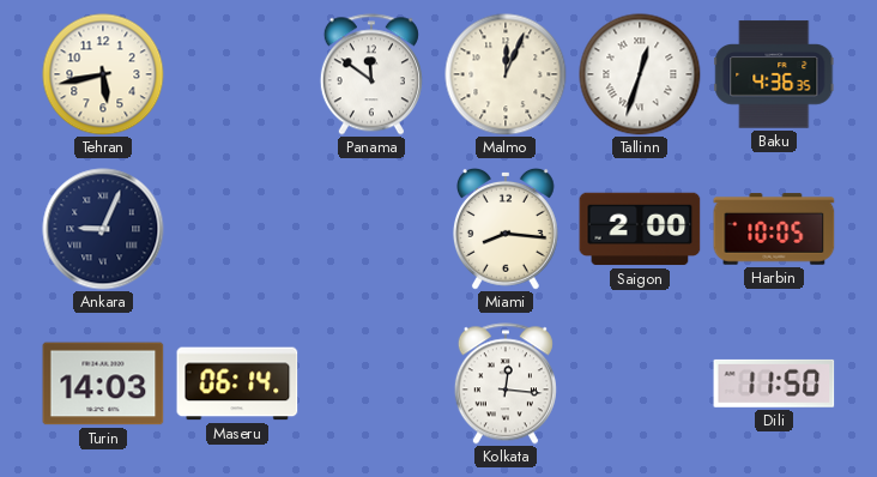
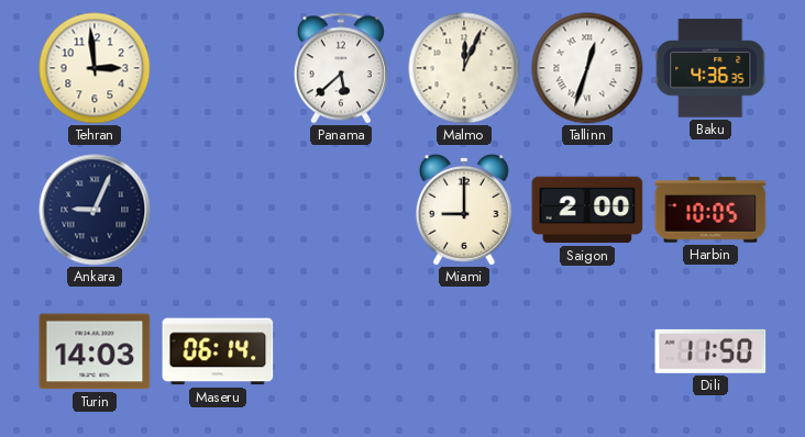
Tehran: 5:43 -> 2:59
Panama: 11:51 -> 5:38
Miami: 8:16 -> 9:00
Kolkata: 12:16 -> none
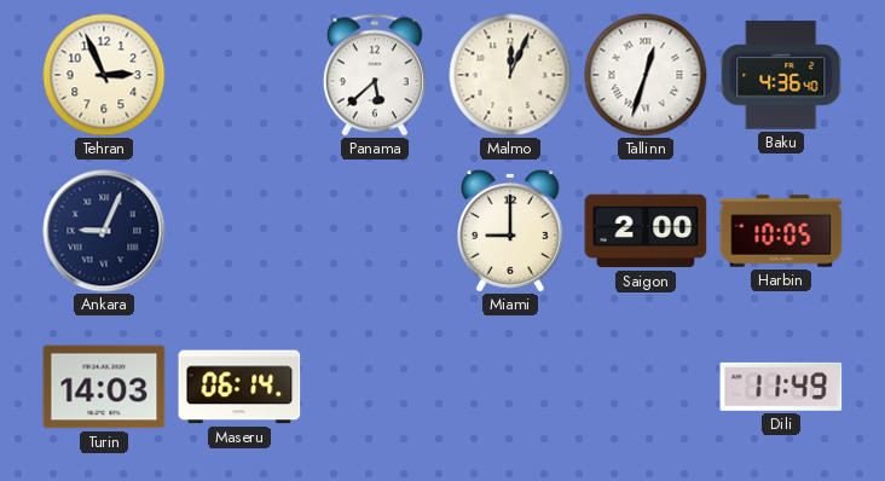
Tehran: 2:59 -> 2:56
Baku: 4:36:35 -> 4:36:40
Dili: 11:50 -> 11:49
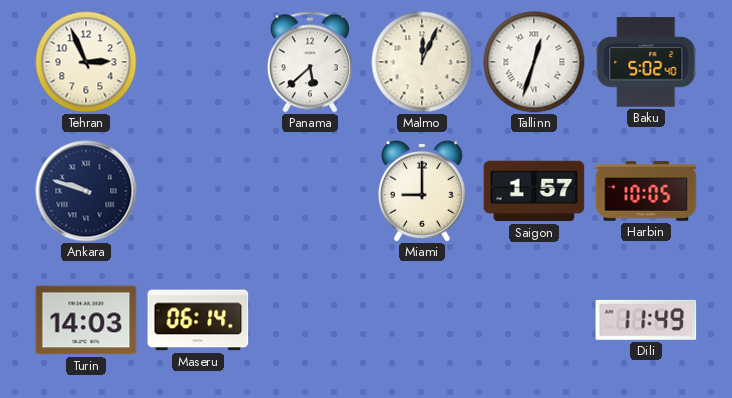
Baku: 4:36 -> 5:02
Ankara: 9:04 -> 9:48
Saigon: 2:00 -> 1:57
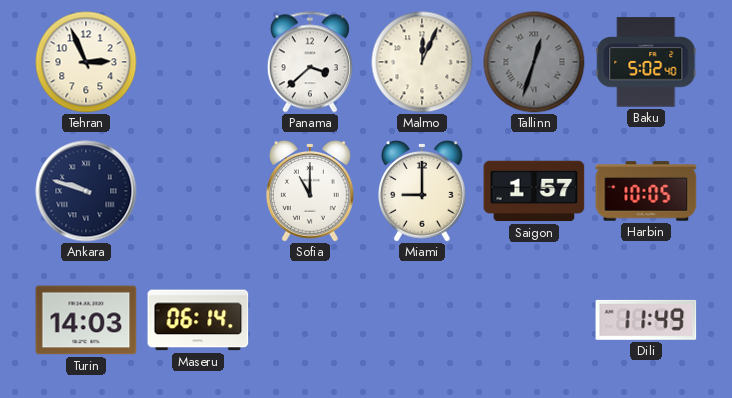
Panama: 5:38 -> 3:38
Tallinn dial: white -> grey
Sofia: none -> 11:00
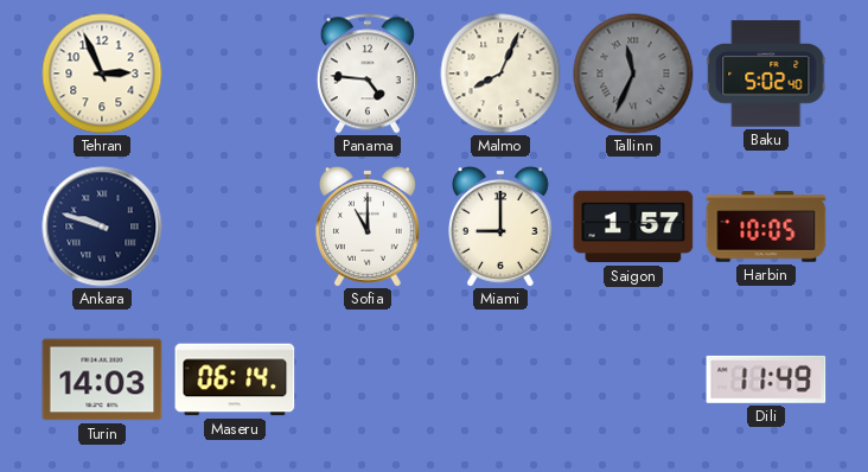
Panama: 3:38 -> 4:46
Malmo: 12:04 -> 8:04
Tallinn: 12:33 -> 11:34
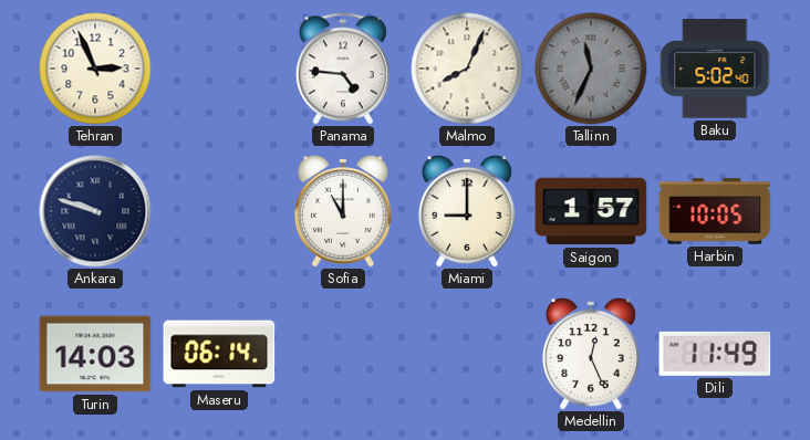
Medellin: none -> 12:26
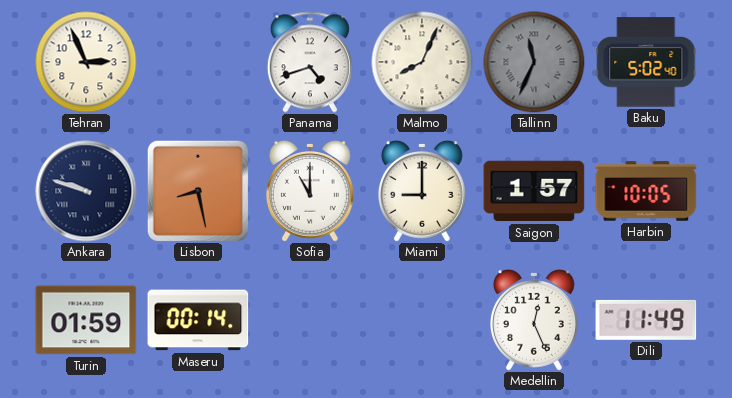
Panama: 4:46 -> 4:42
Lisbon: none -> 8:28
Turin: 14:03 -> 01:59
Maseru: 06:14 -> 00:14
